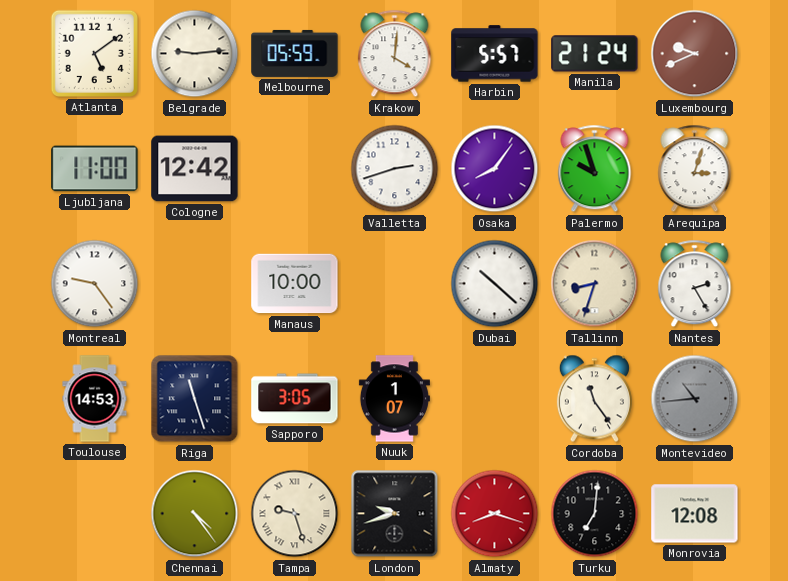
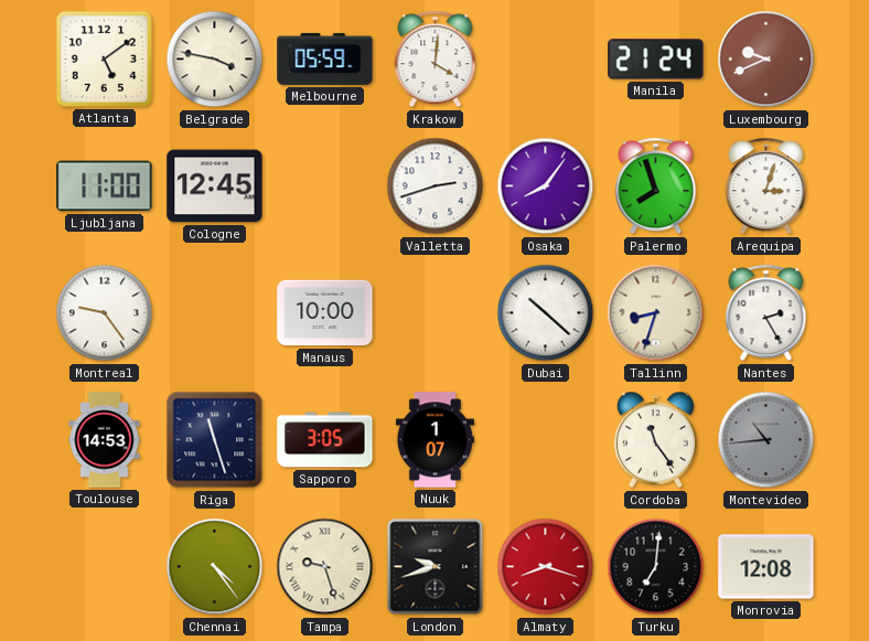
Belgrade: 9:14 -> 3:47
Harbin: 5:57 -> none
Cologne: 12:42 -> 12:45
Palermo: 9:57 -> 7:57
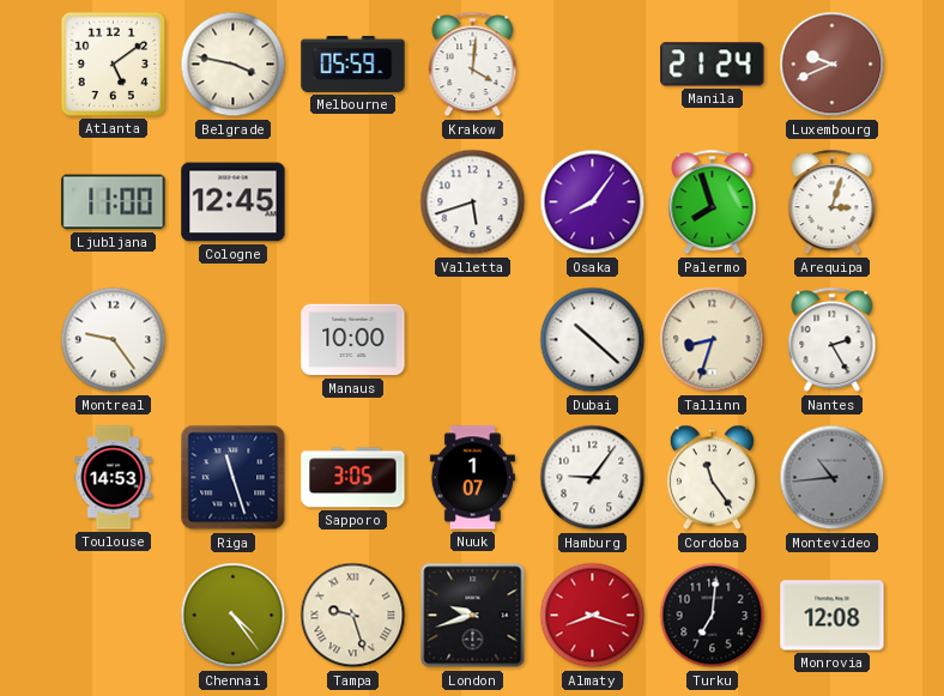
Valletta: 2:42 -> 5:42
Hamburg: none -> 9:06
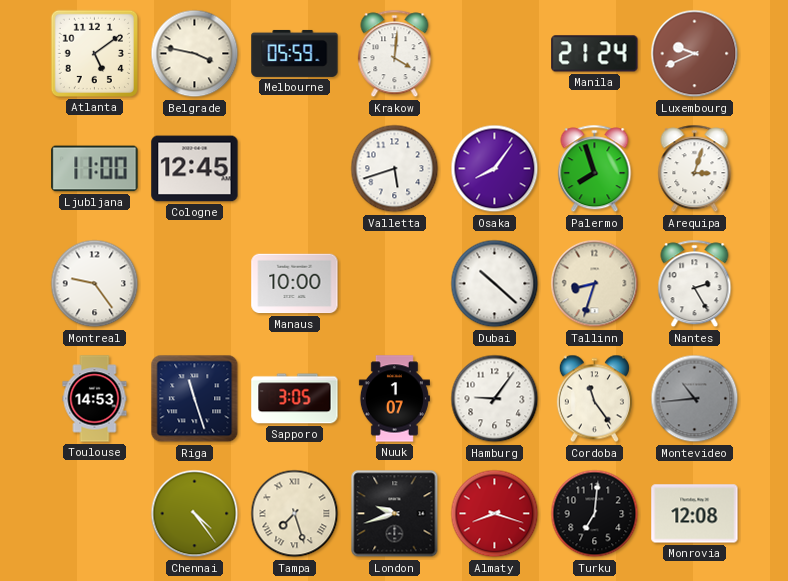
Tampa: 9:27 -> 7:27
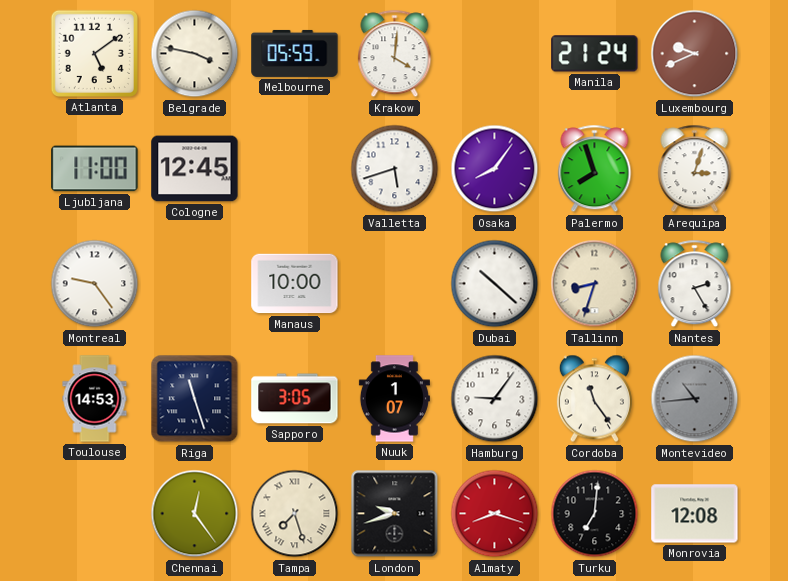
Chennai: 4:24 -> 12:24
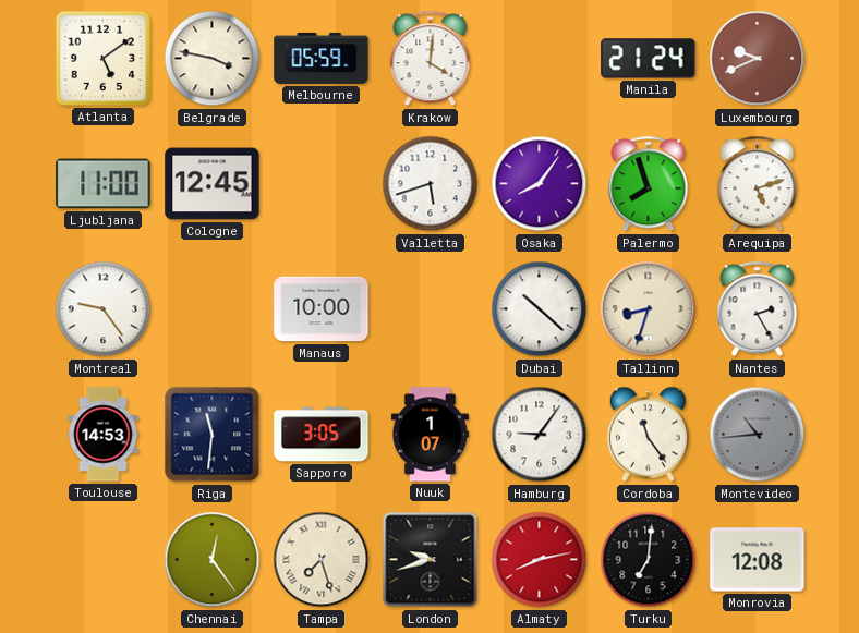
Arequipa: 3:03 -> 5:12
Riga: 11:27 -> 11:31
Almaty: 8:18 -> 8:13
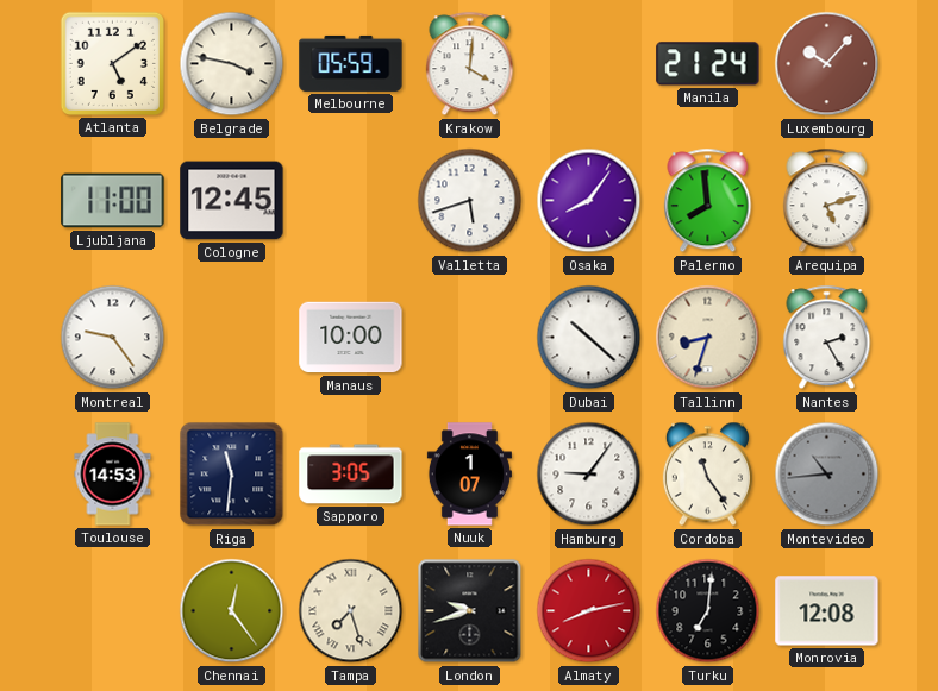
Luxembourg: 9:41 -> 10:07
Palermo: 7:57 -> 7:59
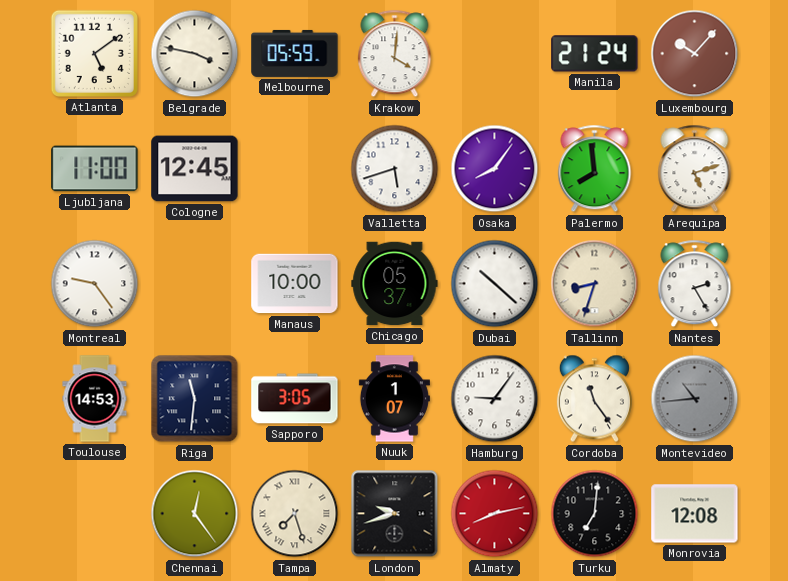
Chicago: none -> 05:37
